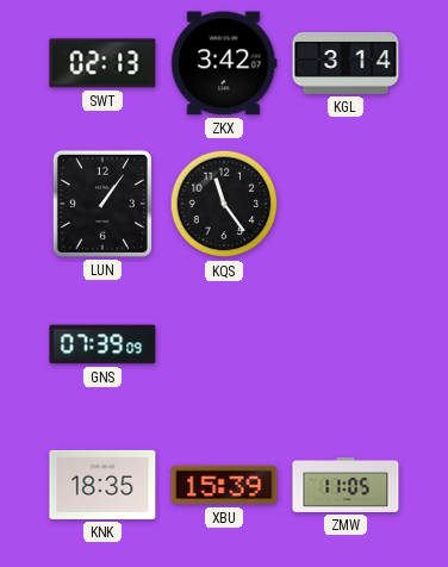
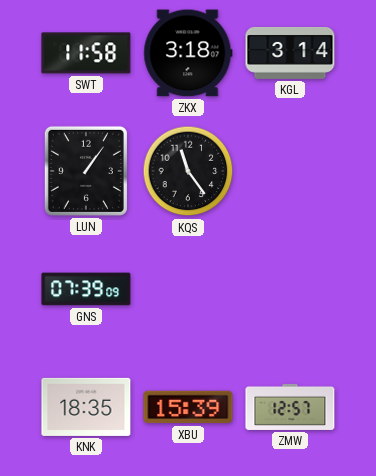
SWT: 02:13 -> 11:58
ZKX: 3:42 -> 3:18
ZMW: 11:05 -> 12:57
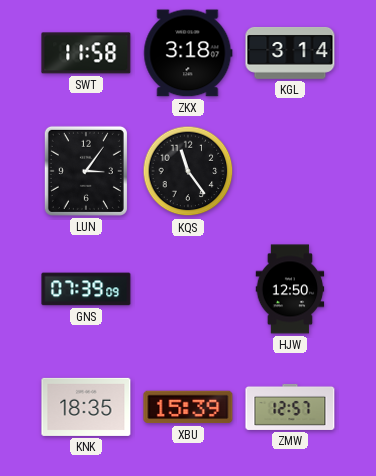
LUN: 1:06 -> 3:06
HJW: none -> 12:50
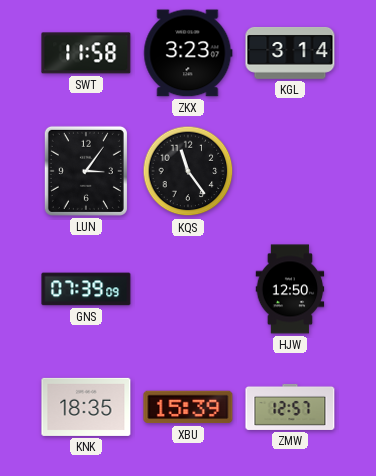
ZKX: 3:18 -> 3:23
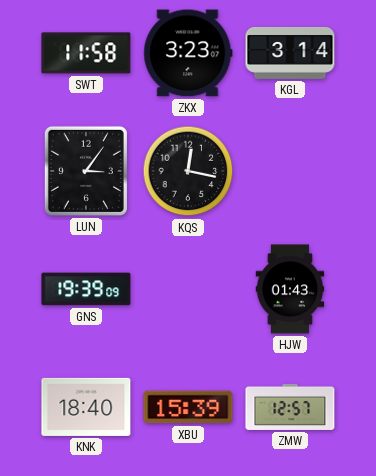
KQS: 11:24 -> 12:17
GNS: 07:39 -> 19:39
HJW: 12:50 -> 01:43
KNK: 18:35 -> 18:40
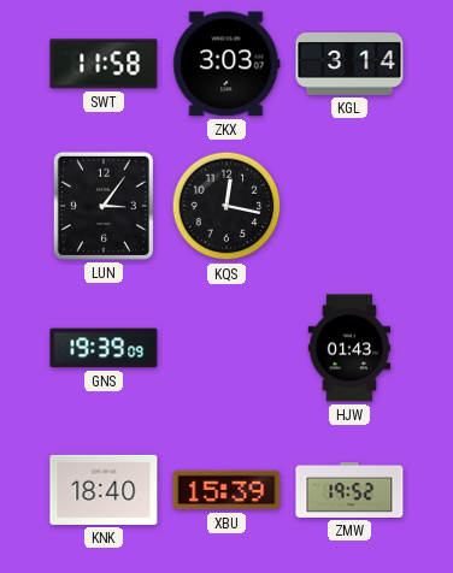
ZKX: 3:23 -> 3:03
ZMW: 12:57 -> 19:52
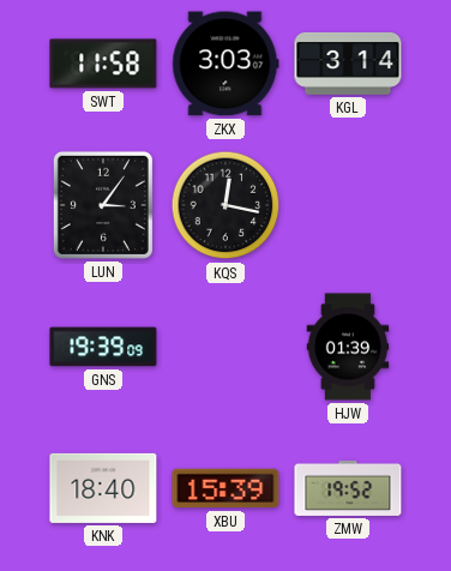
HJW: 01:43 -> 01:39
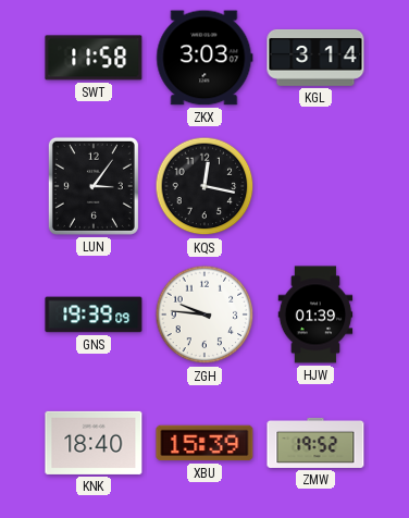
ZGH: none -> 9:46
